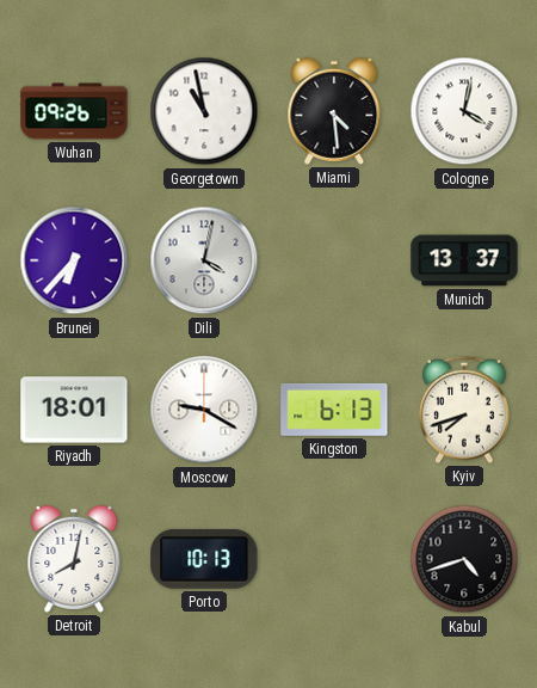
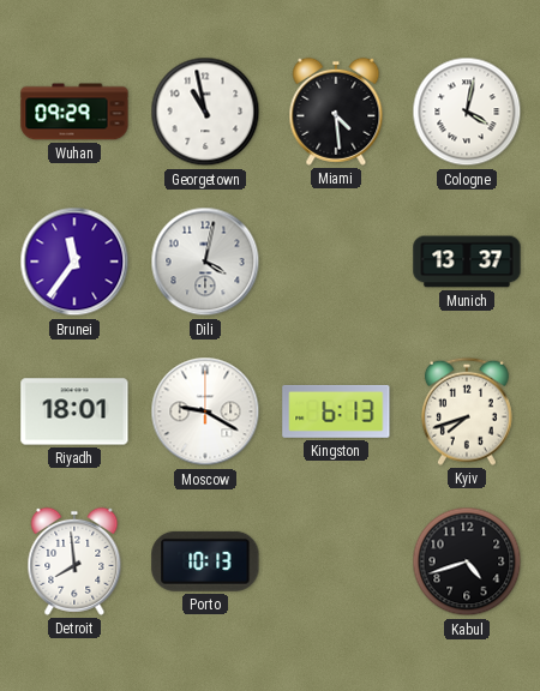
Wuhan: 09:26 -> 09:29
Brunei: 6:37 -> 11:36
Detroit: 8:02 -> 7:59
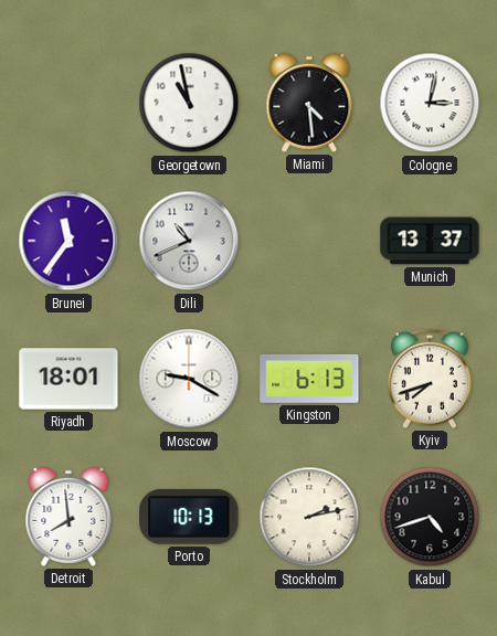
Wuhan: 09:29 -> none
Cologne: 4:02 -> 3:02
Dili: 4:02 -> 10:41
Stockholm: none -> 2:13
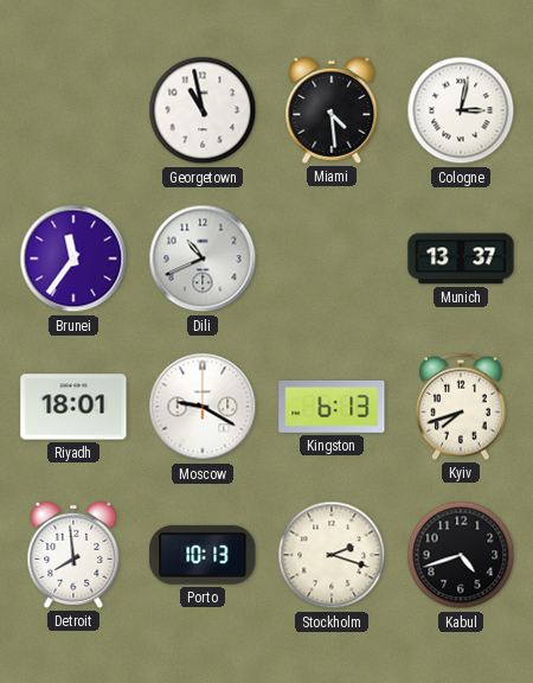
Stockholm: 2:13 -> 2:18
